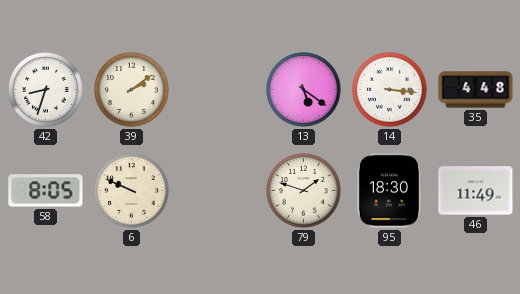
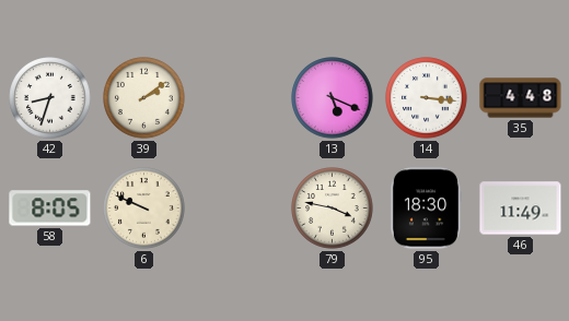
13: 5:21 -> 5:19
79: 1:48 -> 3:47
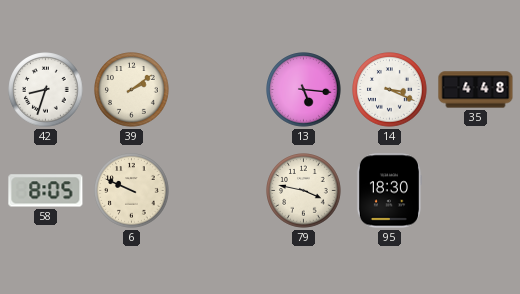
13: 5:19 -> 5:16
14: 3:16 -> 3:19
46: 11:49 -> none
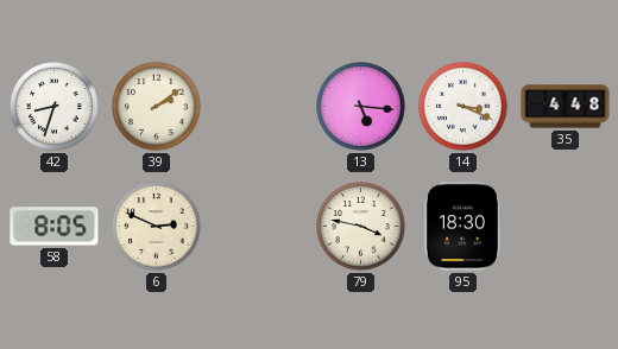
6: 9:49 -> 2:49
